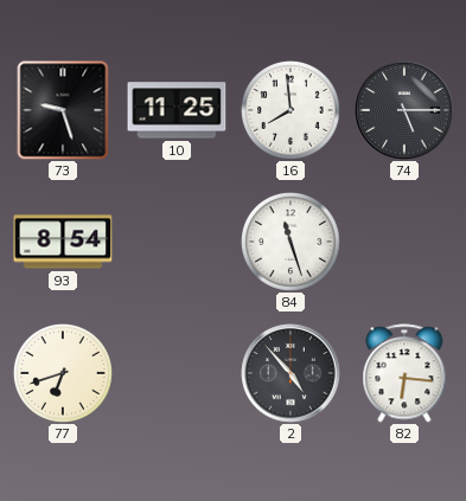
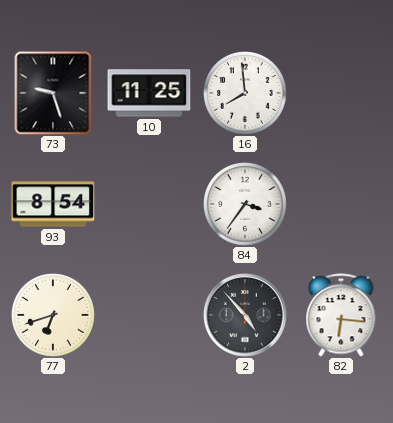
74: 5:15 -> none
84: 11:27 -> 3:36
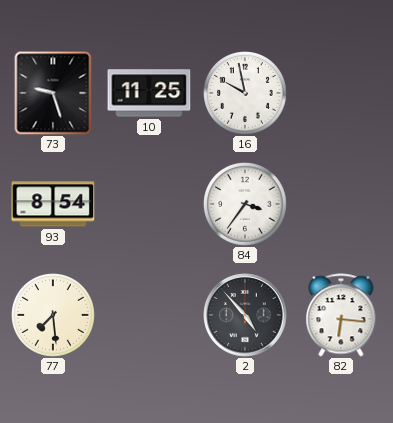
16: 7:59 -> 9:58
77: 6:42 -> 7:29
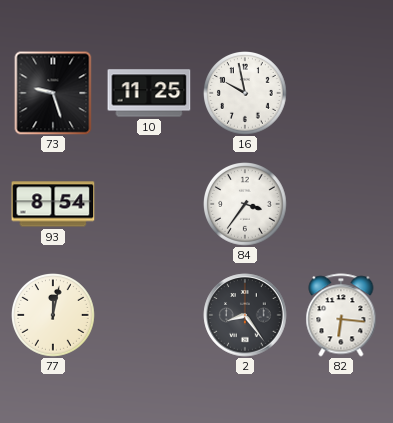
77: 7:29 -> 12:02
2: 4:53 -> 8:24
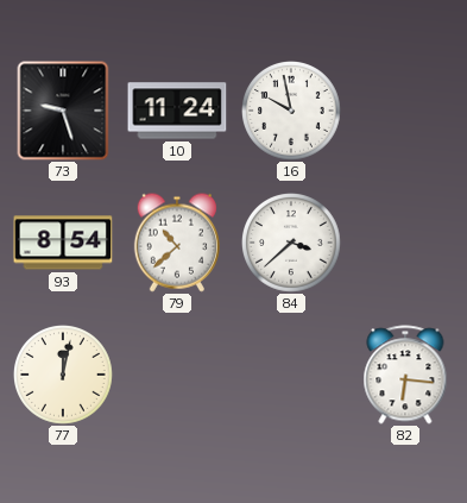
10: 11:25 -> 11:24
79: none -> 10:38
84: 3:36 -> 3:38
2: 8:24 -> none
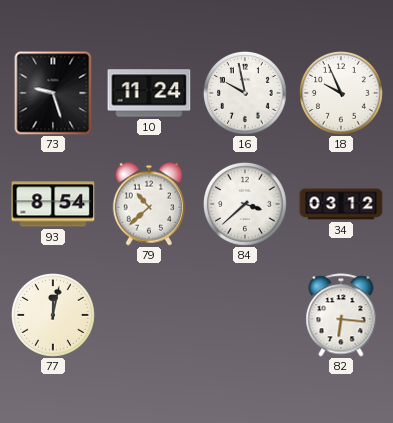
18: none -> 9:56
34: none -> 03:12
